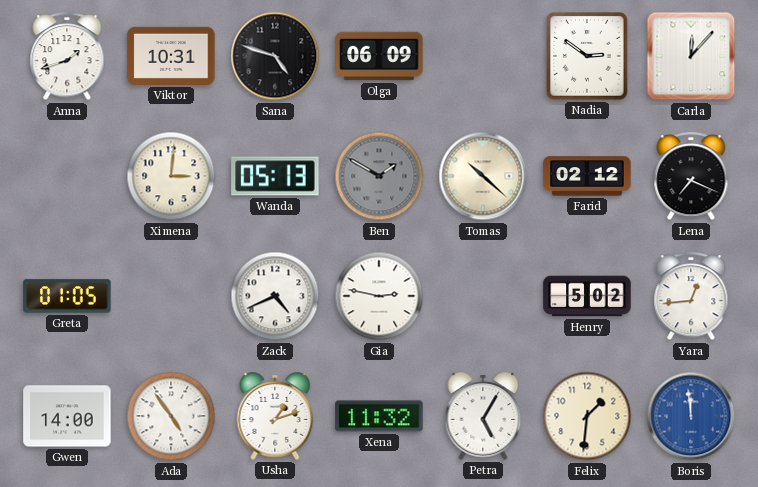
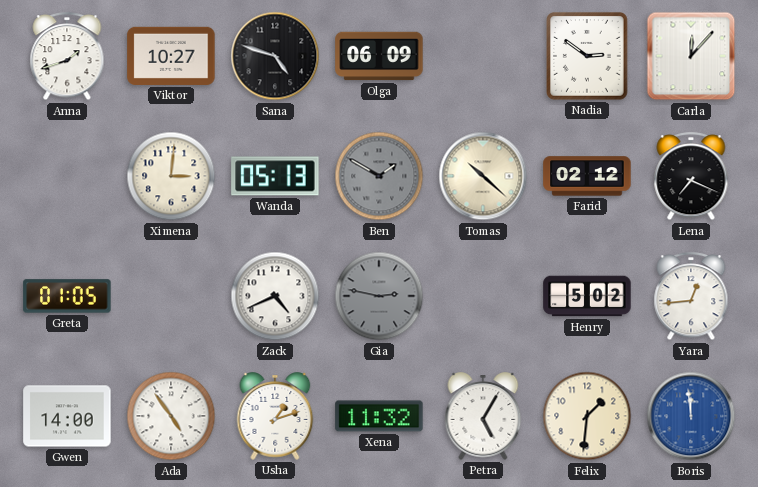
Viktor: 10:31 -> 10:27
Gia dial: white -> grey
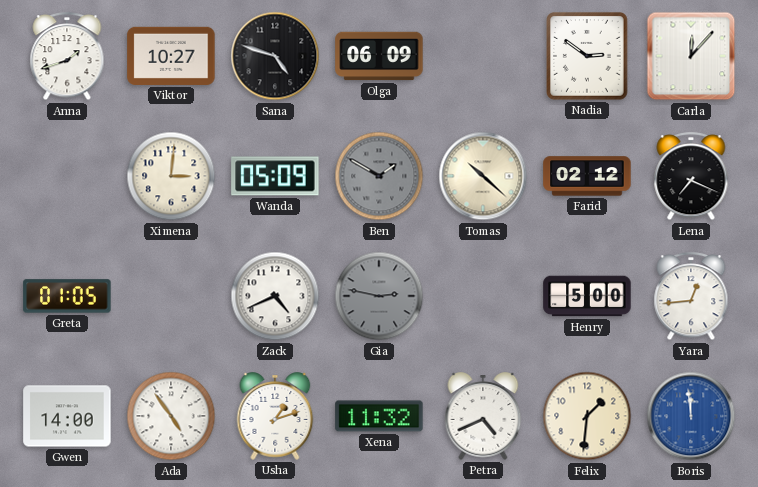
Wanda: 05:13 -> 05:09
Henry: 5:02 -> 5:00
Petra: 5:05 -> 4:41
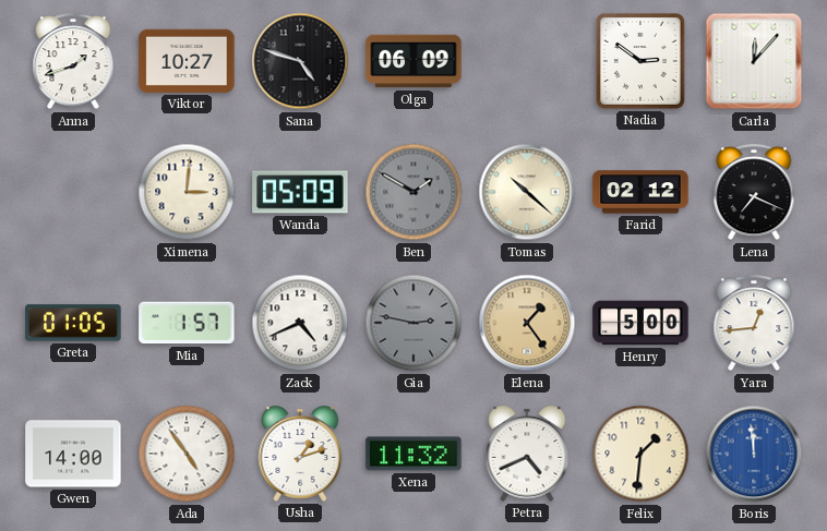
Mia: none -> 1:57
Elena: none -> 1:24
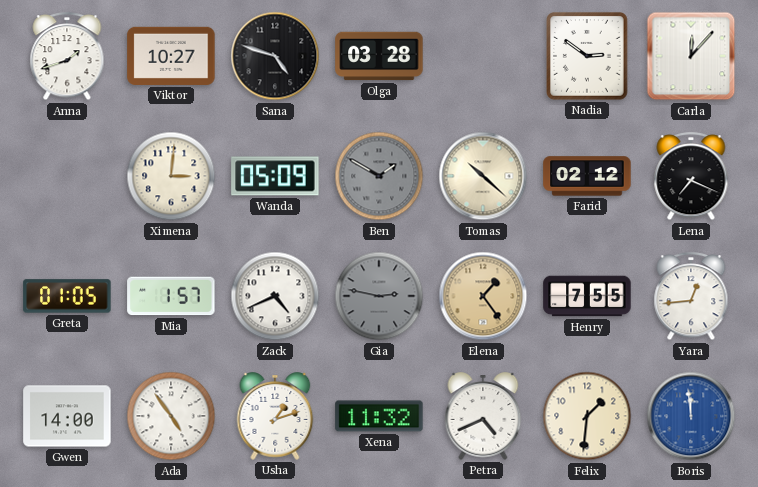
Olga: 06:09 -> 03:28
Henry: 5:00 -> 7:55
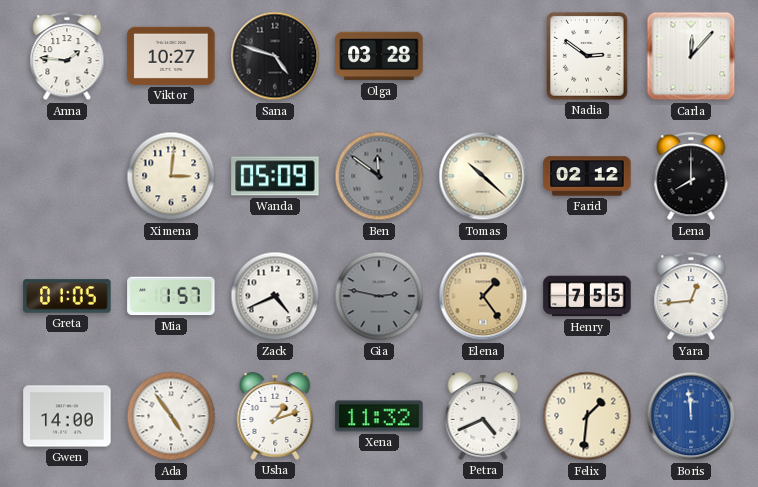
Anna: 1:42 -> 1:46
Ben: 1:50 -> 11:51
Lena: 7:19 -> 8:00
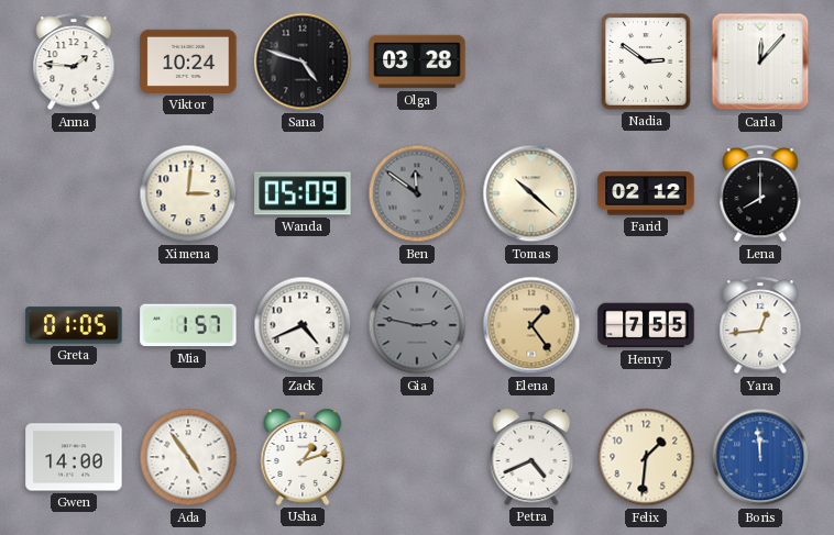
Viktor: 10:27 -> 10:24
Xena: 11:32 -> none
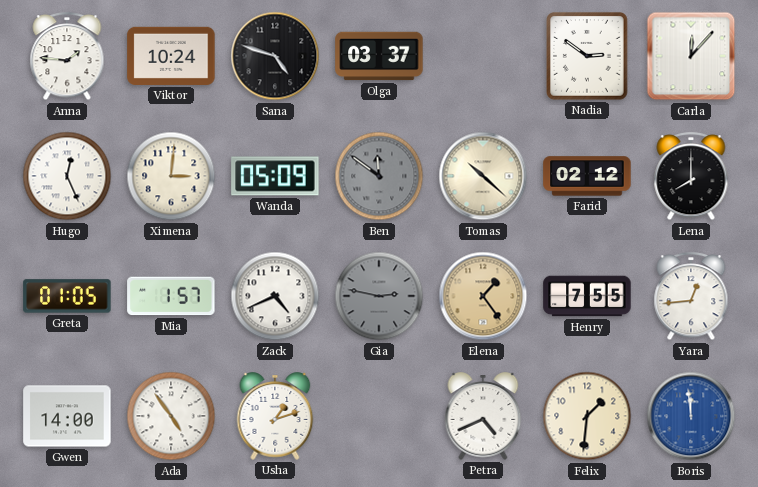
Olga: 03:28 -> 03:37
Hugo: none -> 12:26
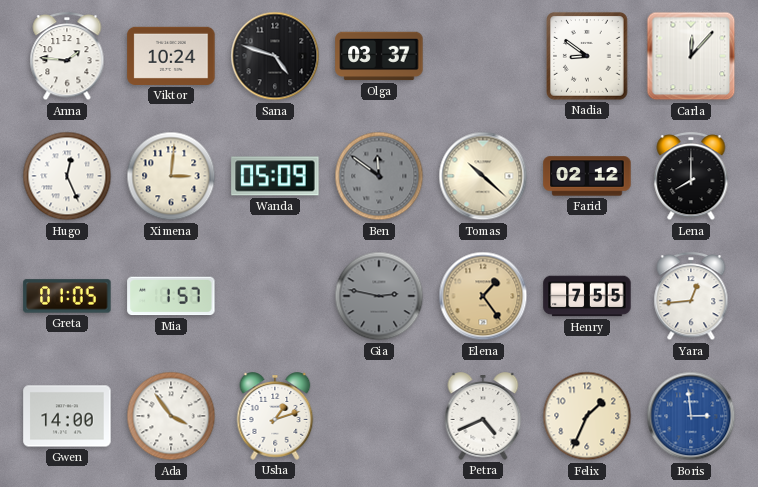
Nadia: 2:51 -> 8:51
Zack: 4:41 -> none
Ada: 4:54 -> 3:54
Felix: 1:31 -> 1:34
Boris: 11:59 -> 2:59
